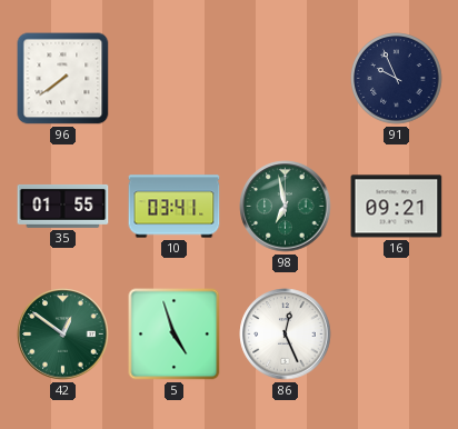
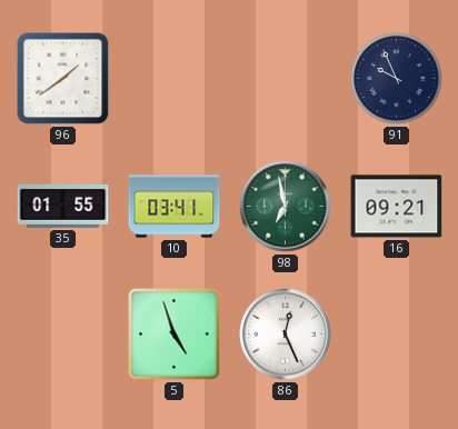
96: 7:39 -> 1:39
42: 12:51 -> none
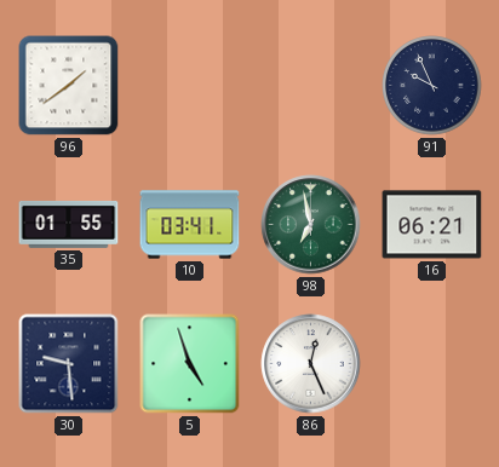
16: 09:21 -> 06:21
30: none -> 9:29
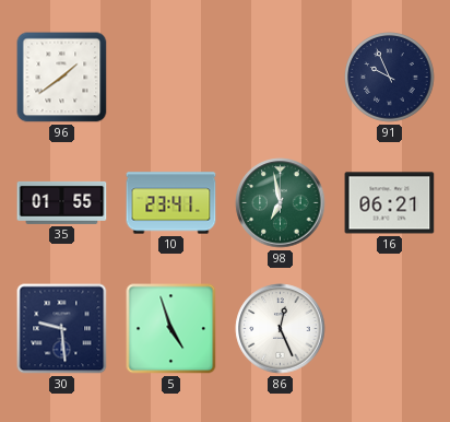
10: 03:41 -> 23:41
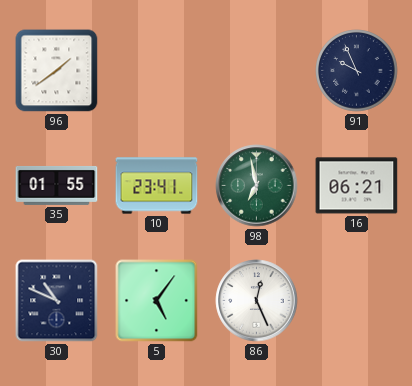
30: 9:29 -> 10:49
5: 4:57 -> 5:06
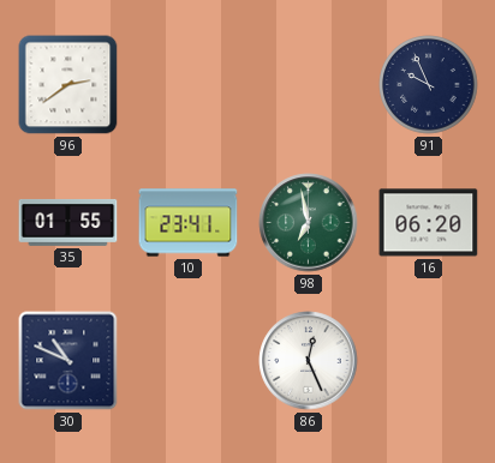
96: 1:39 -> 2:39
16: 06:21 -> 06:20
5: 5:06 -> none
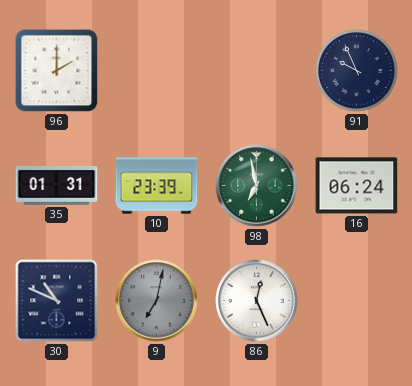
96: 2:39 -> 2:00
35: 01:55 -> 01:31
10: 23:41 -> 23:39
16: 06:20 -> 06:24
9: none -> 7:02
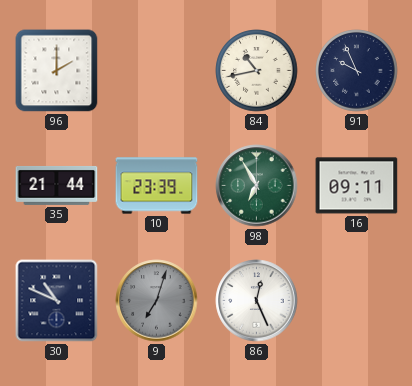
84: none -> 10:43
35: 01:31 -> 21:44
98: 6:58 -> 6:55
16: 06:24 -> 09:11
9: 7:02 -> 7:03
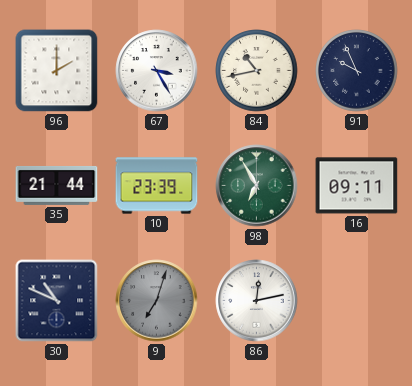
67: none -> 3:25
86: 12:26 -> 12:13
